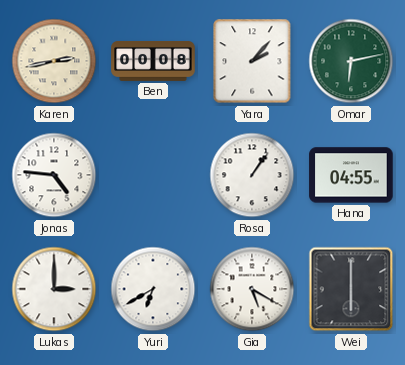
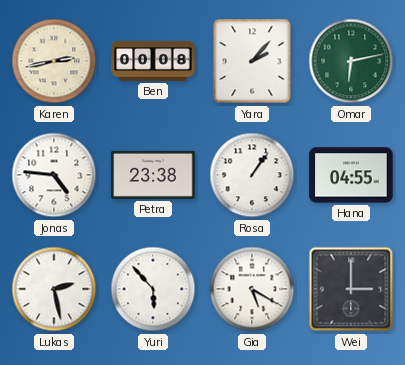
Petra: none -> 23:38
Lukas: 3:00 -> 2:28
Yuri: 6:40 -> 5:53
Wei: 6:00 -> 3:00
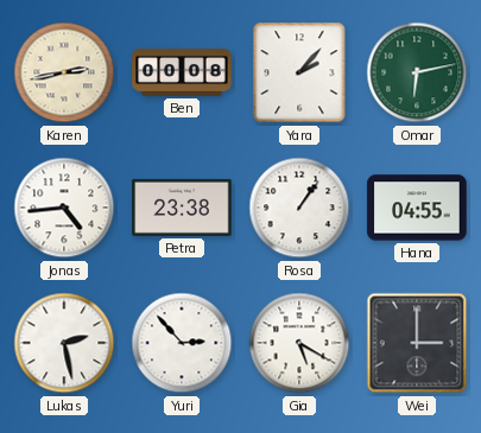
Jonas: 4:46 -> 4:44
Yuri: 5:53 -> 2:53
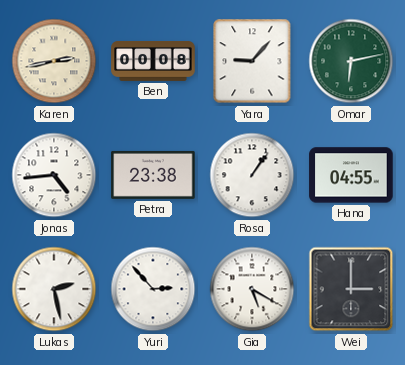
Yara: 2:07 -> 9:07
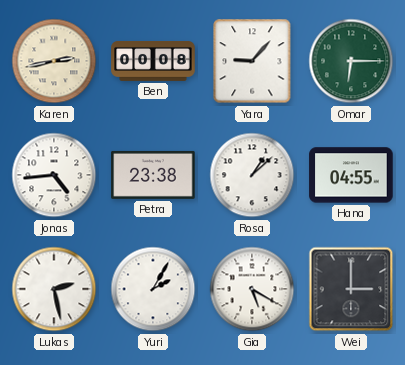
Omar: 6:13 -> 6:15
Rosa: 1:06 -> 1:08
Yuri: 2:53 -> 2:05
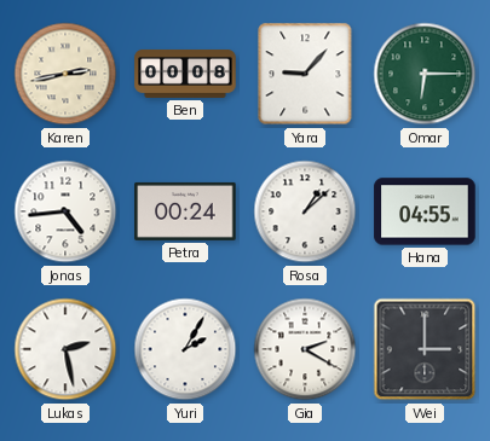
Petra: 23:38 -> 00:24
Gia: 5:20 -> 2:20
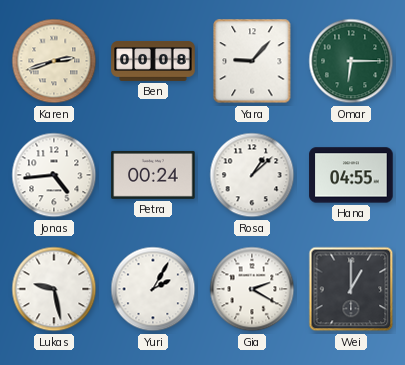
Karen: 2:43 -> 2:42
Lukas: 2:28 -> 9:28
Wei: 3:00 -> 1:00
